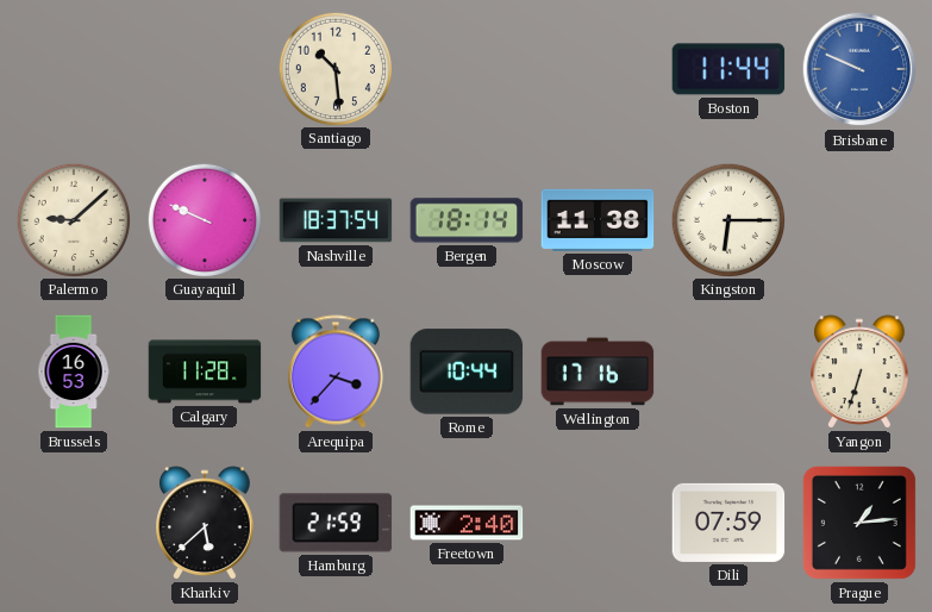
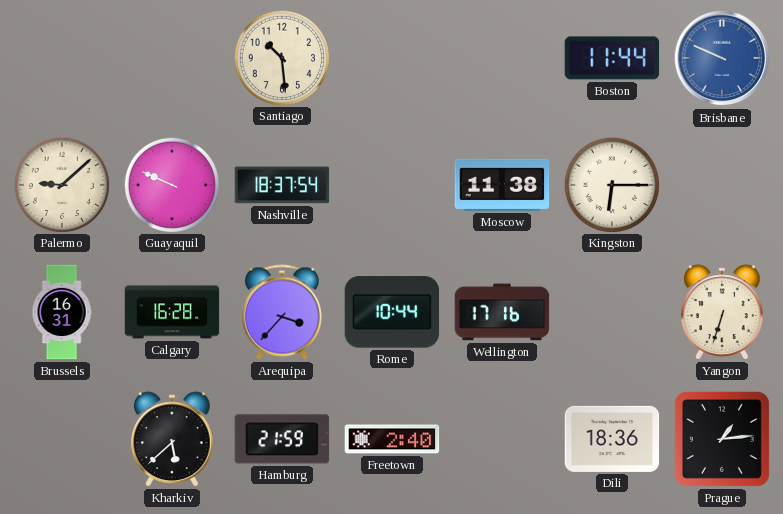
Bergen: 18:14 -> none
Brussels: 16:53 -> 16:31
Calgary: 11:28 -> 16:28
Dili: 07:59 -> 18:36
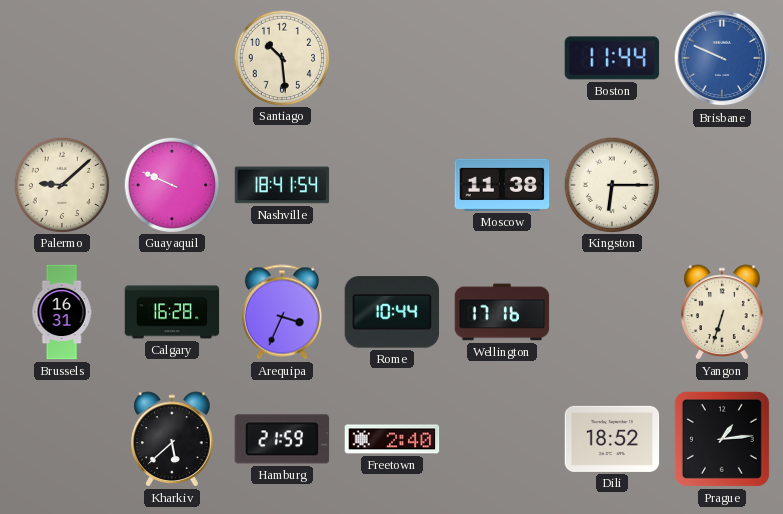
Nashville: 18:37 -> 18:41
Arequipa: 3:37 -> 3:34
Dili: 18:36 -> 18:52
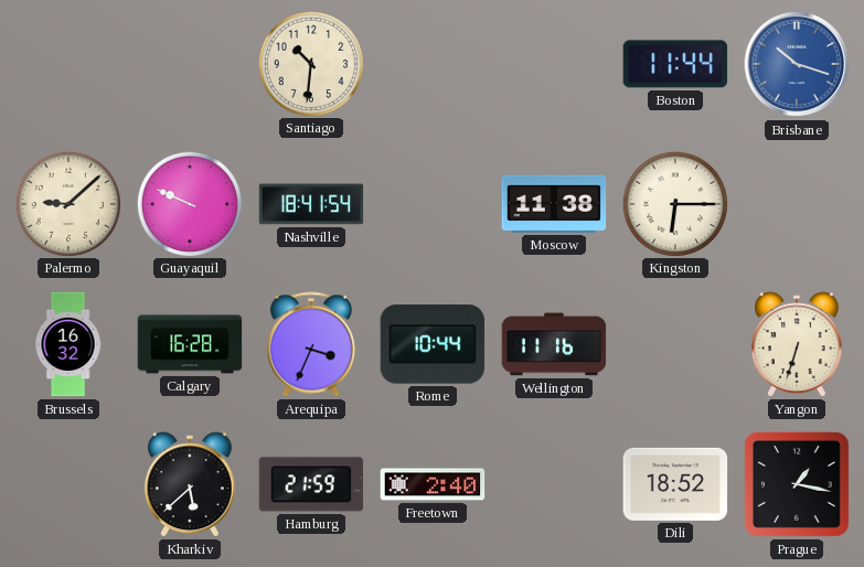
Santiago: 10:29 -> 10:31
Brisbane: 9:49 -> 10:18
Brussels: 16:31 -> 16:32
Wellington: 17:16 -> 11:16
Prague: 1:14 -> 1:17
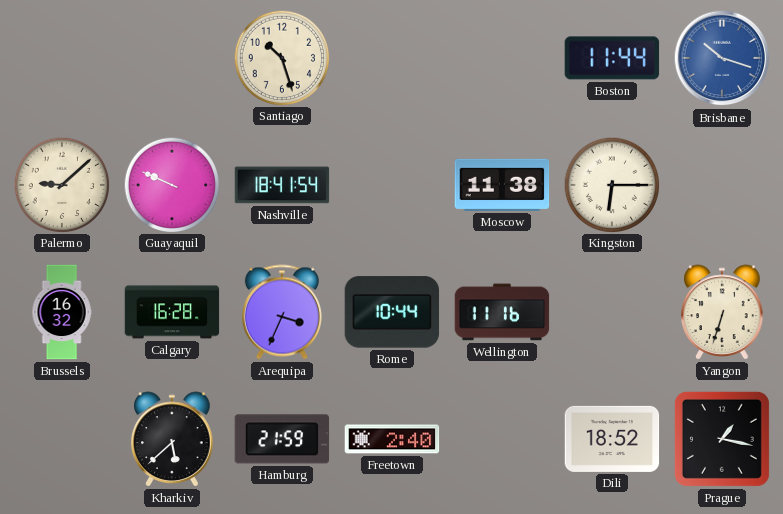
Santiago: 10:31 -> 10:27
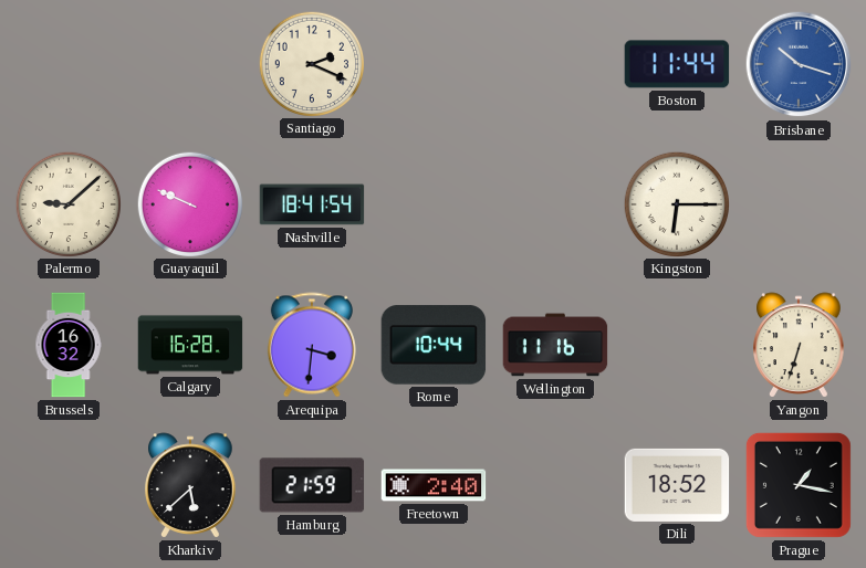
Santiago: 10:27 -> 2:19
Moscow: 11:38 -> none
Arequipa: 3:34 -> 3:31
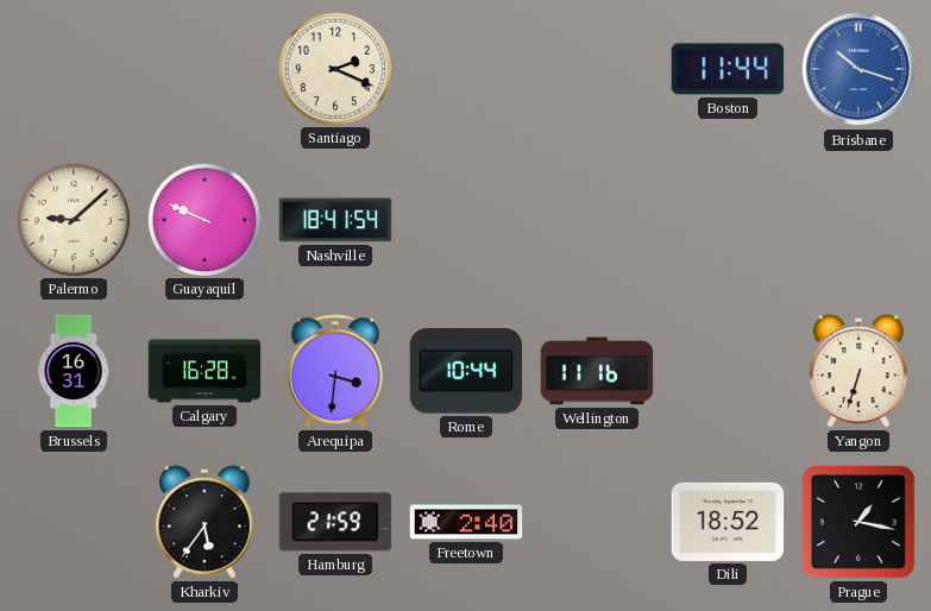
Kingston: 6:15 -> none
Brussels: 16:32 -> 16:31
Kharkiv: 5:38 -> 5:36
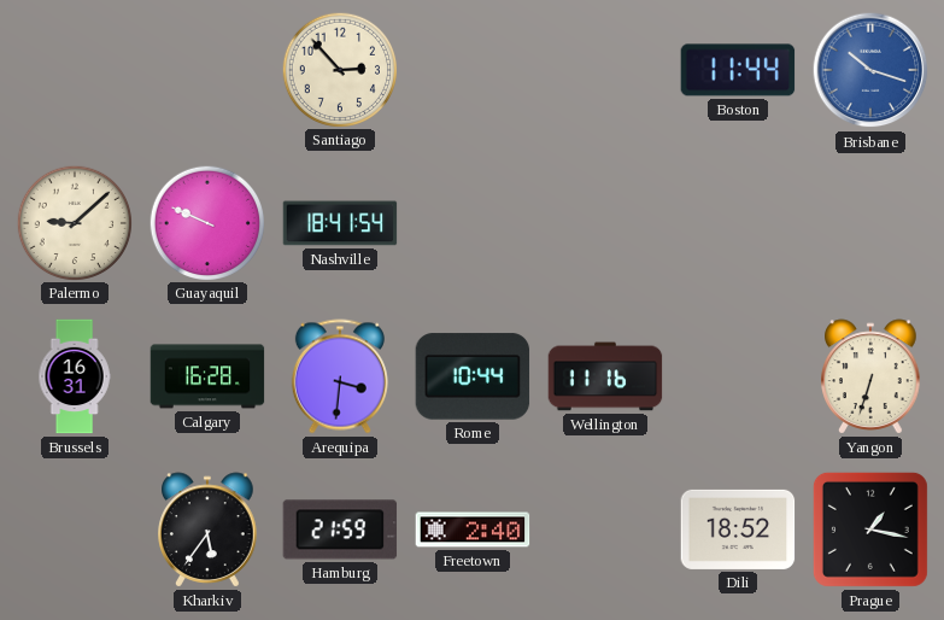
Santiago: 2:19 -> 2:53
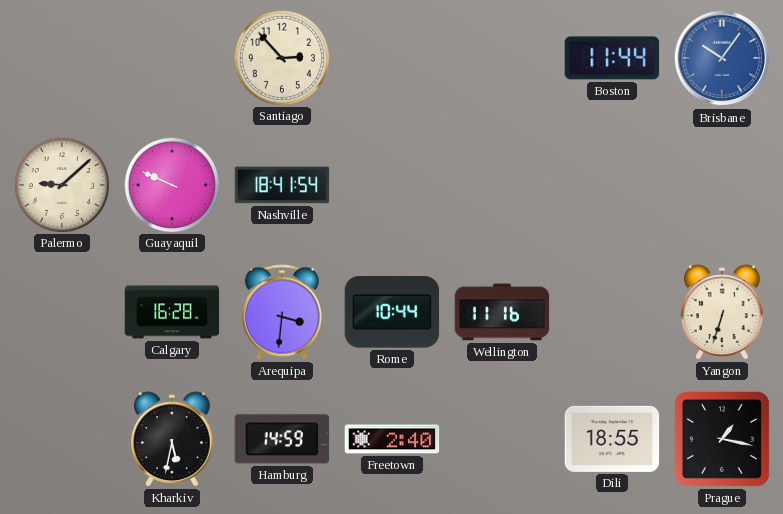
Brisbane: 10:18 -> 10:06
Brussels: 16:31 -> none
Kharkiv: 5:36 -> 5:32
Hamburg: 21:59 -> 14:59
Dili: 18:52 -> 18:55
